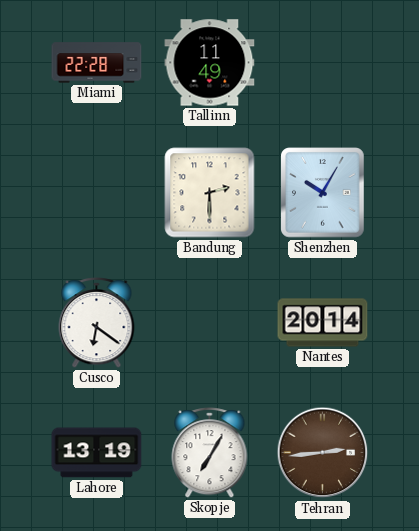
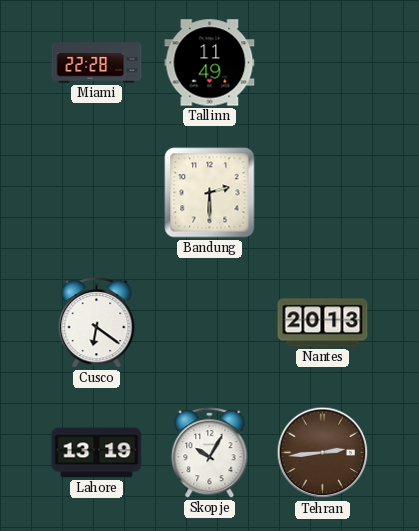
Shenzhen: 10:05 -> none
Nantes: 20:14 -> 20:13
Skopje: 7:05 -> 10:05
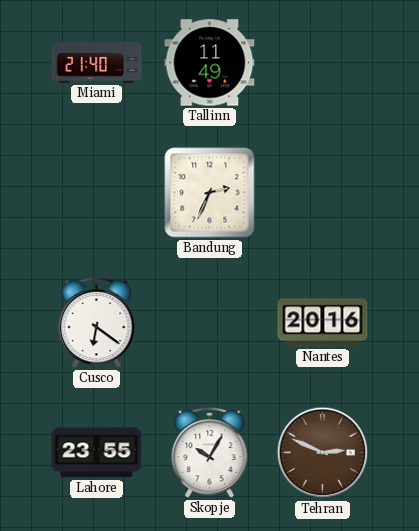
Miami: 22:28 -> 21:40
Bandung: 2:30 -> 2:34
Nantes: 20:13 -> 20:16
Lahore: 13:19 -> 23:55
Tehran: 2:44 -> 2:49
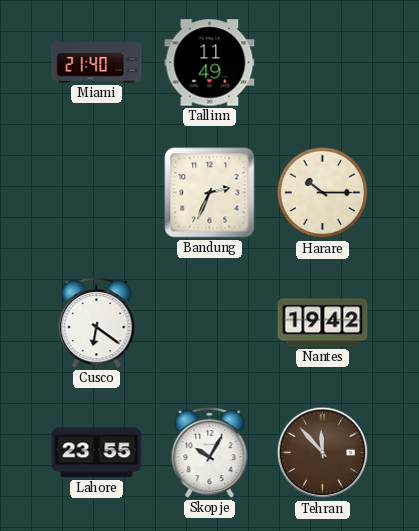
Harare: none -> 10:15
Nantes: 20:16 -> 19:42
Tehran: 2:49 -> 11:53
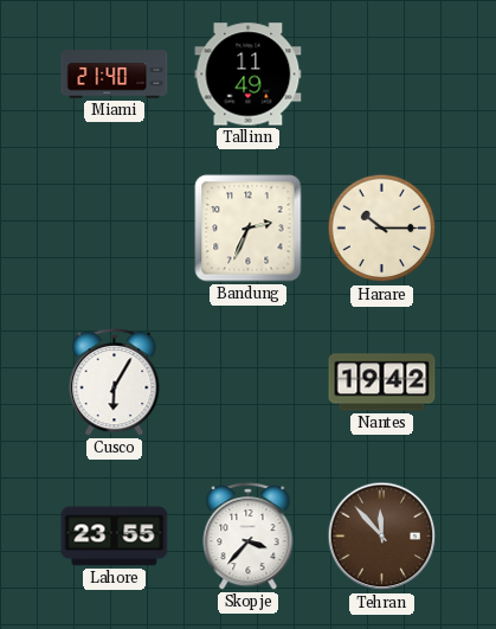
Cusco: 6:21 -> 6:05
Skopje: 10:05 -> 3:37
